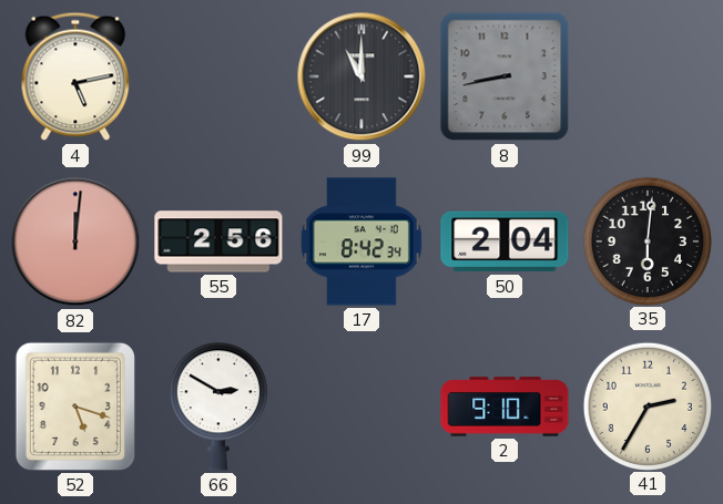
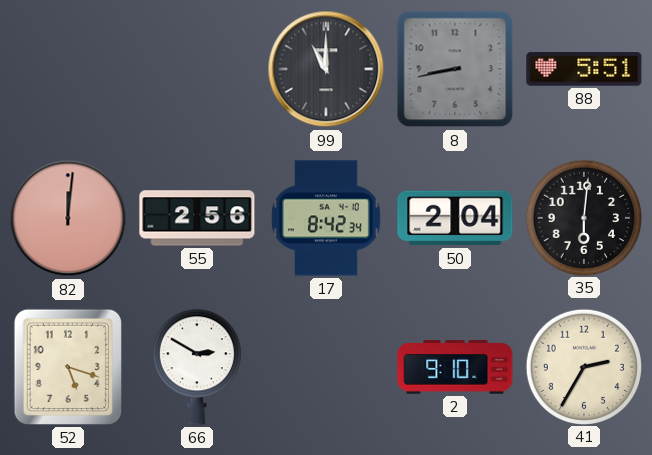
4: 5:13 -> none
88: none -> 5:51
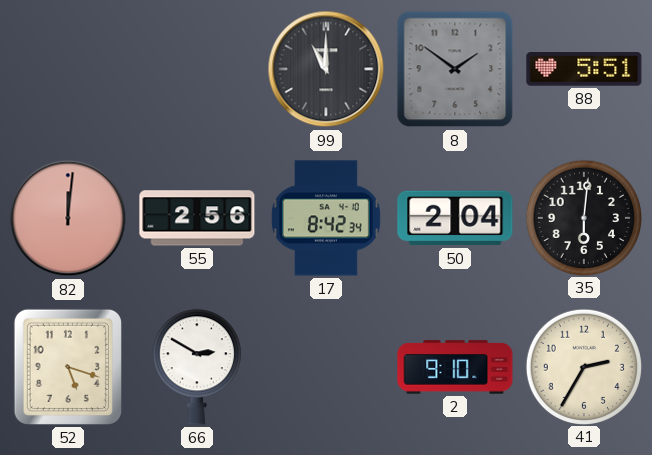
8: 8:43 -> 1:51
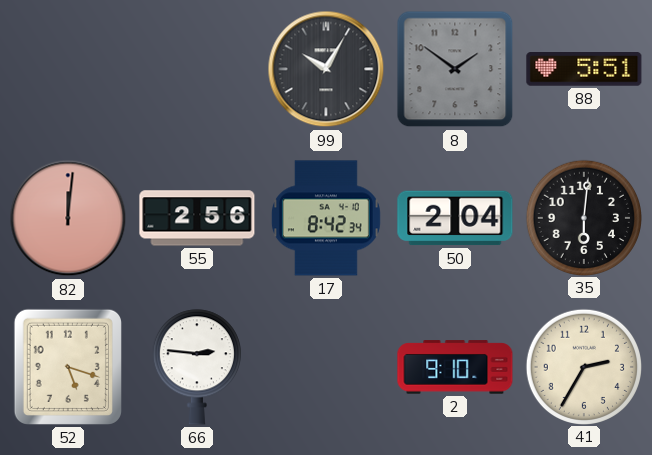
99: 11:00 -> 10:05
66: 2:50 -> 2:46
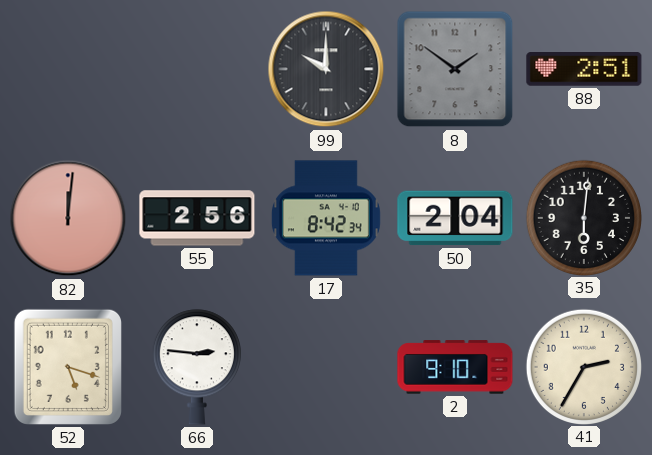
99: 10:05 -> 10:00
88: 5:51 -> 2:51
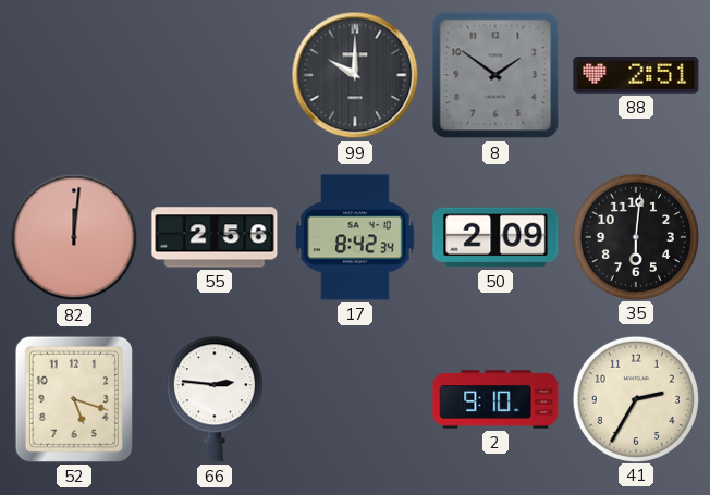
50: 2:04 -> 2:09
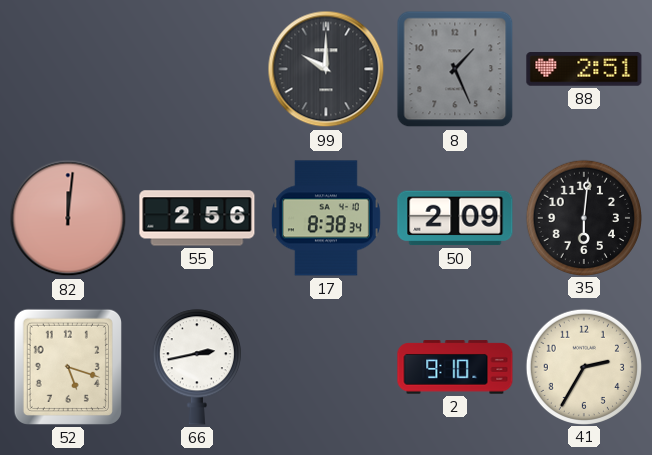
8: 1:51 -> 1:26
17: 8:42 -> 8:38
66: 2:46 -> 2:43
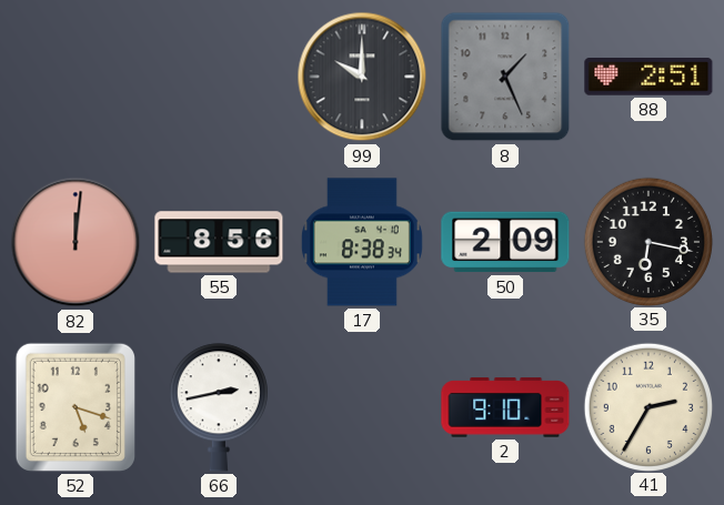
55: 2:56 -> 8:56
35: 6:01 -> 6:17
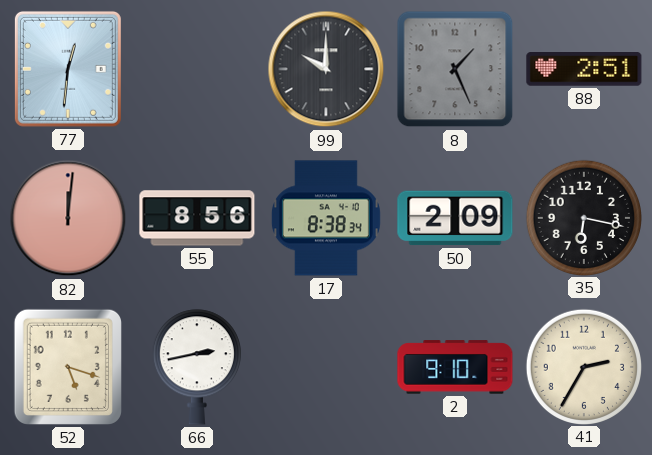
77: none -> 12:31
